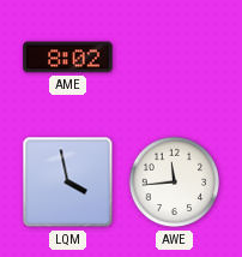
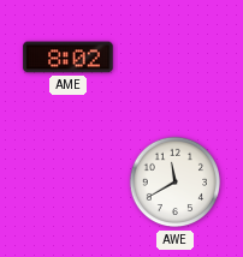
LQM: 3:58 -> none
AWE: 11:44 -> 11:40
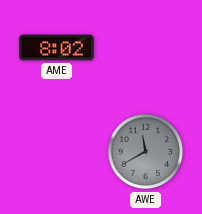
AWE dial: white -> grey
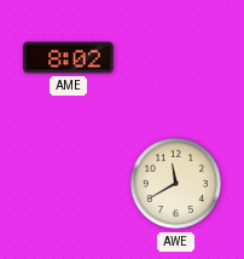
AWE dial: grey -> cream
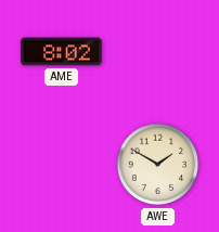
AWE: 11:40 -> 1:50
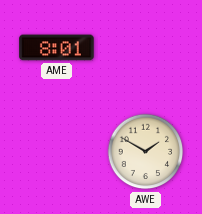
AME: 8:02 -> 8:01
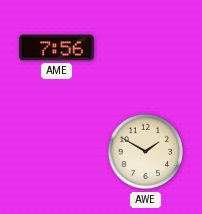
AME: 8:01 -> 7:56
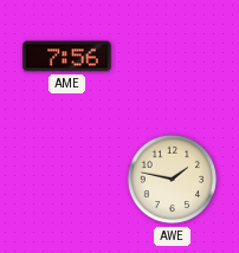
AWE: 1:50 -> 1:47
